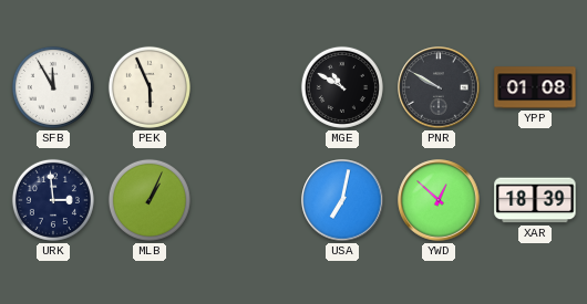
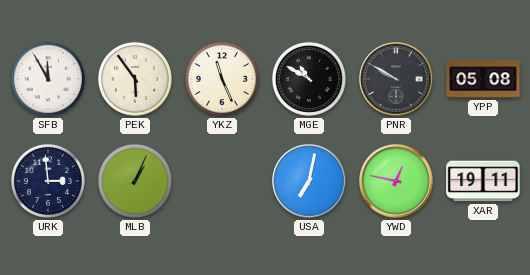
PEK: 5:56 -> 5:54
YKZ: none -> 11:26
YPP: 01:08 -> 05:08
YWD: 12:52 -> 12:47
XAR: 18:39 -> 19:11
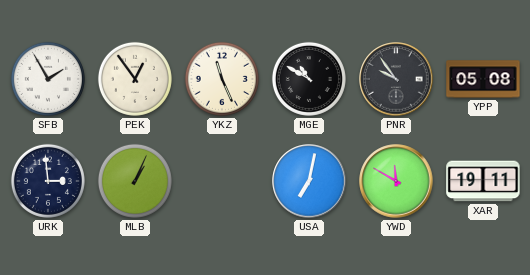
SFB: 11:55 -> 1:55
PEK: 5:54 -> 12:54
PNR: 9:50 -> 9:54
YWD: 12:47 -> 11:50
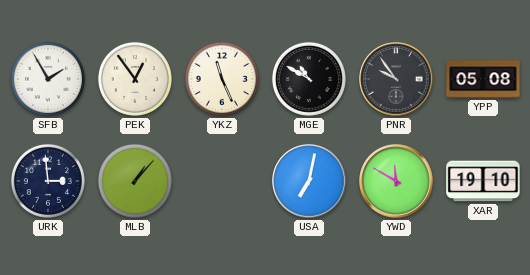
MLB: 1:04 -> 1:07
XAR: 19:11 -> 19:10
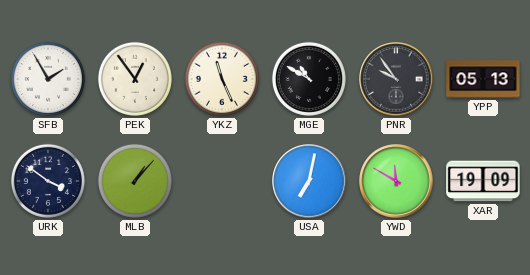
YPP: 05:08 -> 05:13
URK: 2:59 -> 3:51
XAR: 19:10 -> 19:09
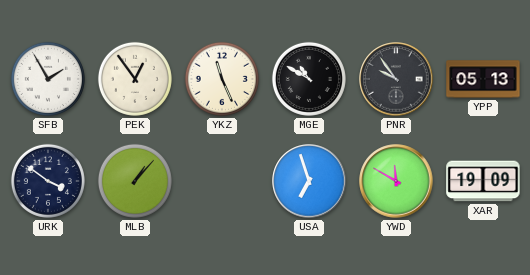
USA: 7:02 -> 6:57
